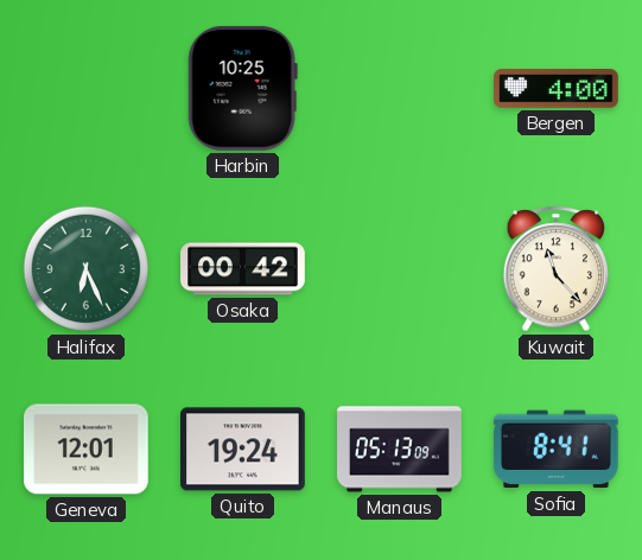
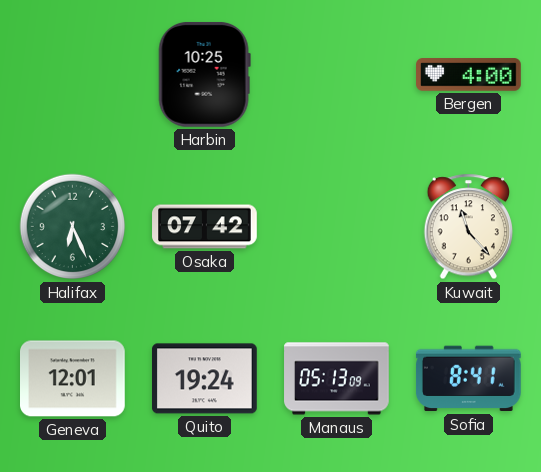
Osaka: 00:42 -> 07:42
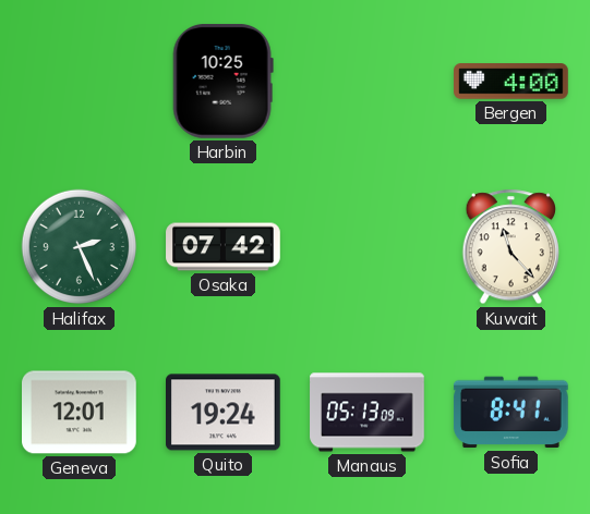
Halifax: 6:26 -> 2:26
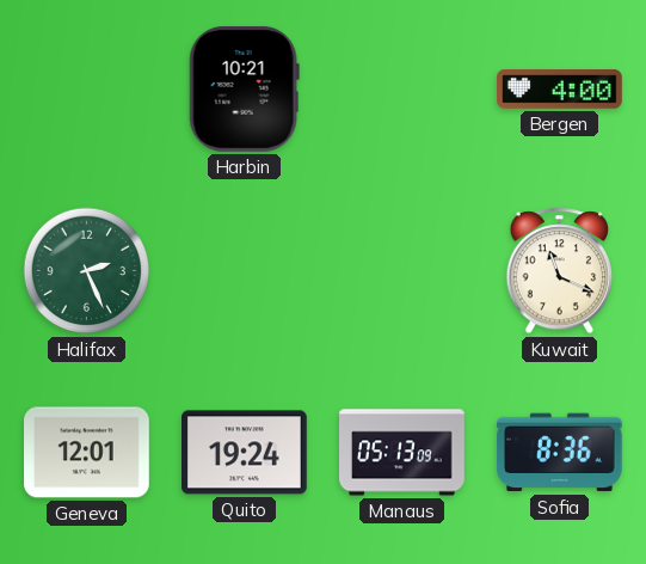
Harbin: 10:25 -> 10:21
Osaka: 07:42 -> none
Kuwait: 11:23 -> 11:19
Sofia: 8:41 -> 8:36
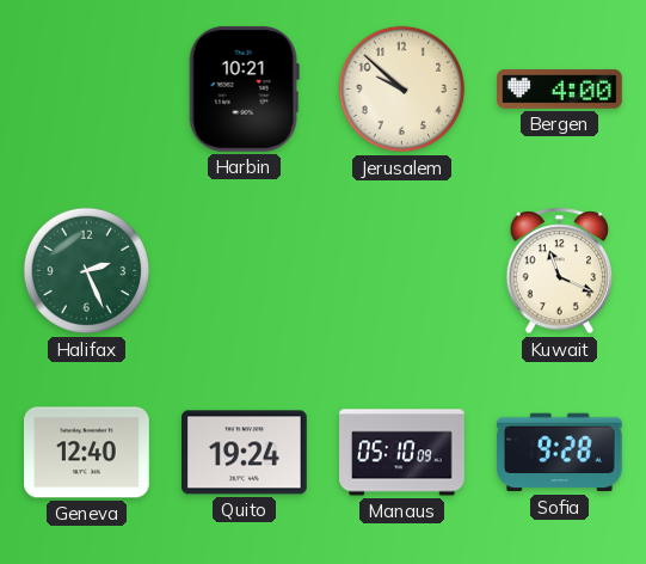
Jerusalem: none -> 9:52
Geneva: 12:01 -> 12:40
Manaus: 05:13 -> 05:10
Sofia: 8:36 -> 9:28
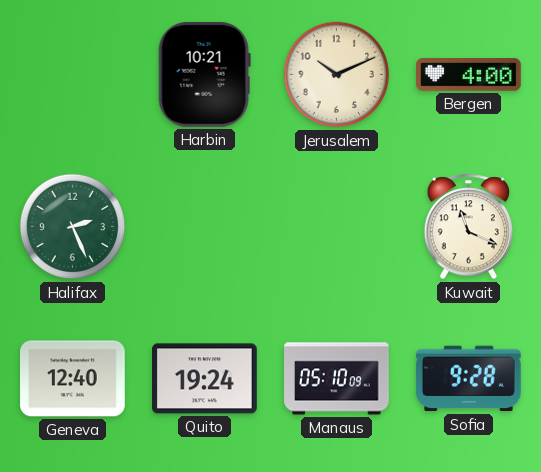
Jerusalem: 9:52 -> 10:11
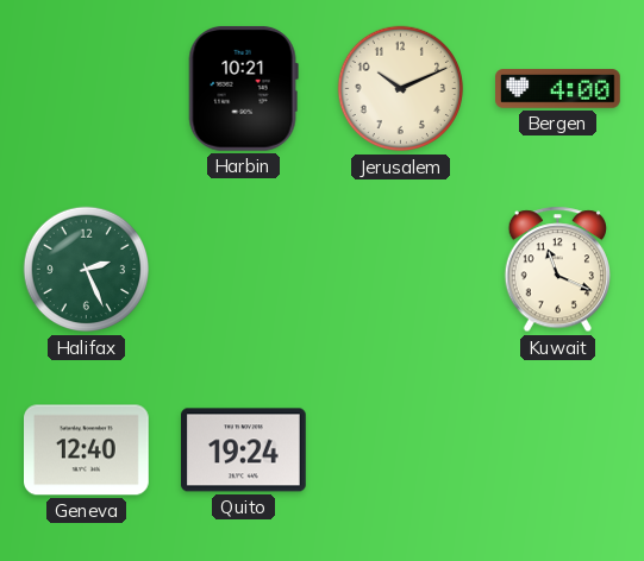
Manaus: 05:10 -> none
Sofia: 9:28 -> none
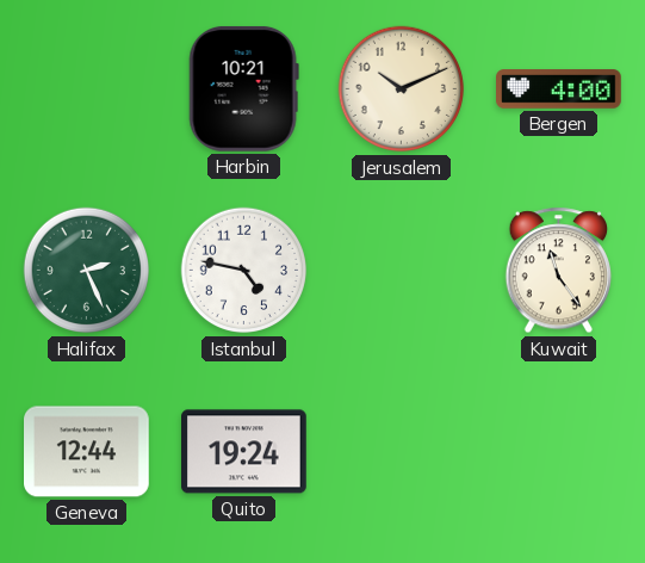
Istanbul: none -> 4:47
Kuwait: 11:19 -> 11:24
Geneva: 12:40 -> 12:44
